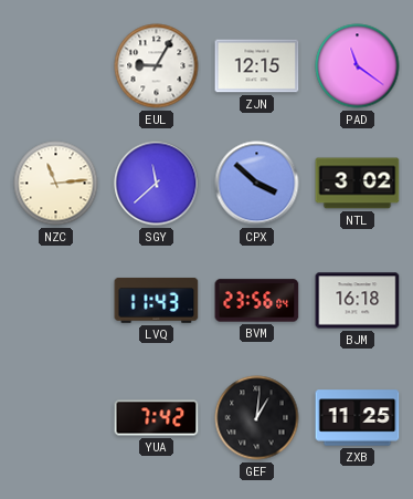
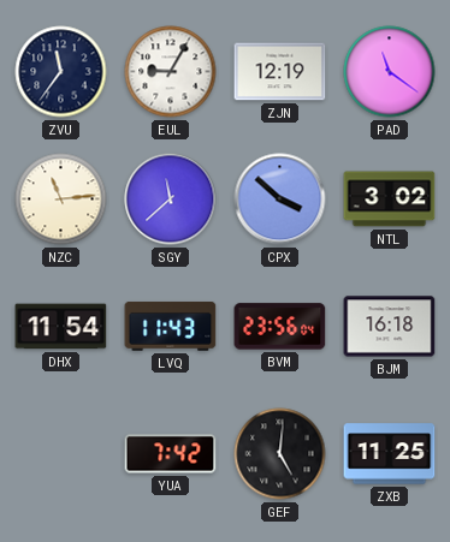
ZVU: none -> 11:36
ZJN: 12:15 -> 12:19
DHX: none -> 11:54
GEF: 1:01 -> 5:01
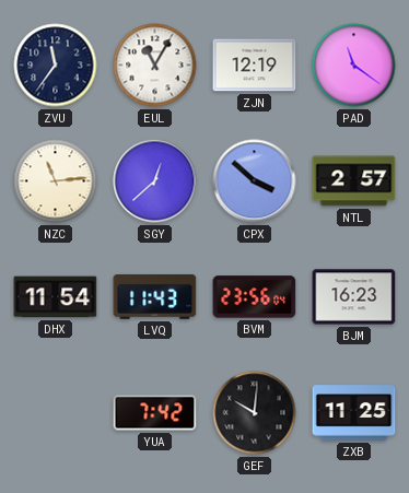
EUL: 9:05 -> 11:05
SGY: 11:38 -> 12:38
NTL: 3:02 -> 2:57
BJM: 16:18 -> 16:23
GEF: 5:01 -> 10:01
